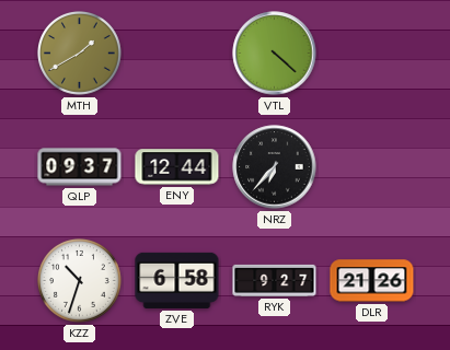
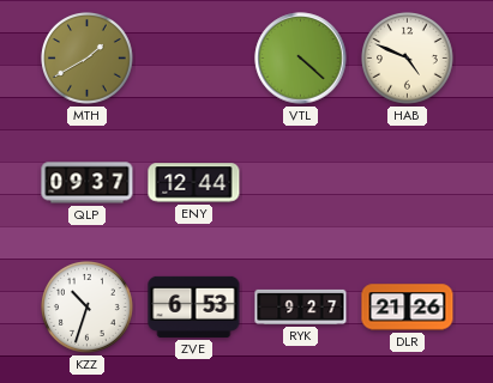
HAB: none -> 4:49
NRZ: 6:37 -> none
ZVE: 6:58 -> 6:53
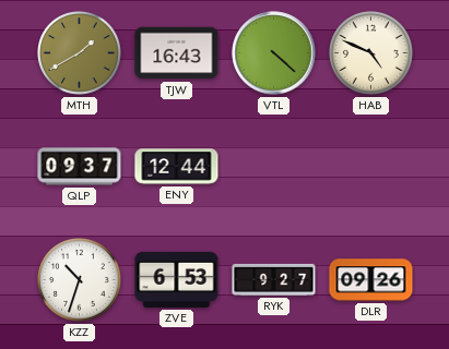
TJW: none -> 16:43
DLR: 21:26 -> 09:26
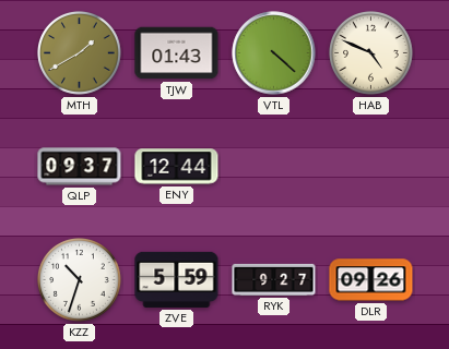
TJW: 16:43 -> 01:43
ZVE: 6:53 -> 5:59
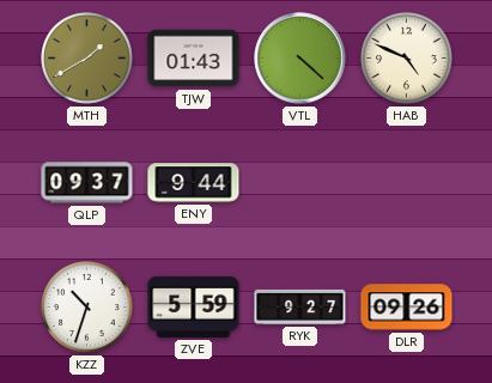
ENY: 12:44 -> 9:44
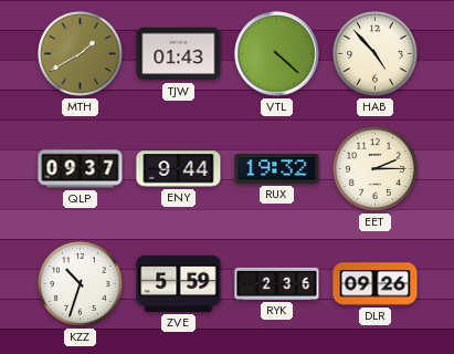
HAB: 4:49 -> 4:53
RUX: none -> 19:32
EET: none -> 2:15
RYK: 9:27 -> 2:36
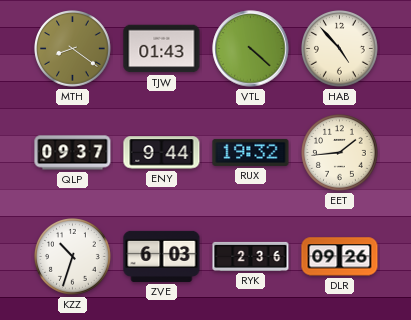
MTH: 1:40 -> 8:21
EET: 2:15 -> 1:44
ZVE: 5:59 -> 6:03
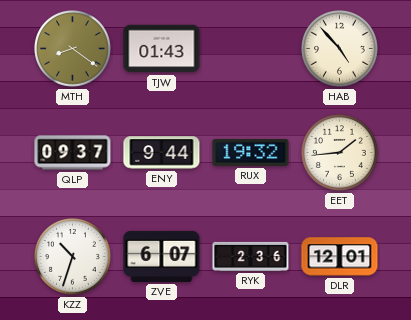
VTL: 4:22 -> none
ZVE: 6:03 -> 6:07
DLR: 09:26 -> 12:01
